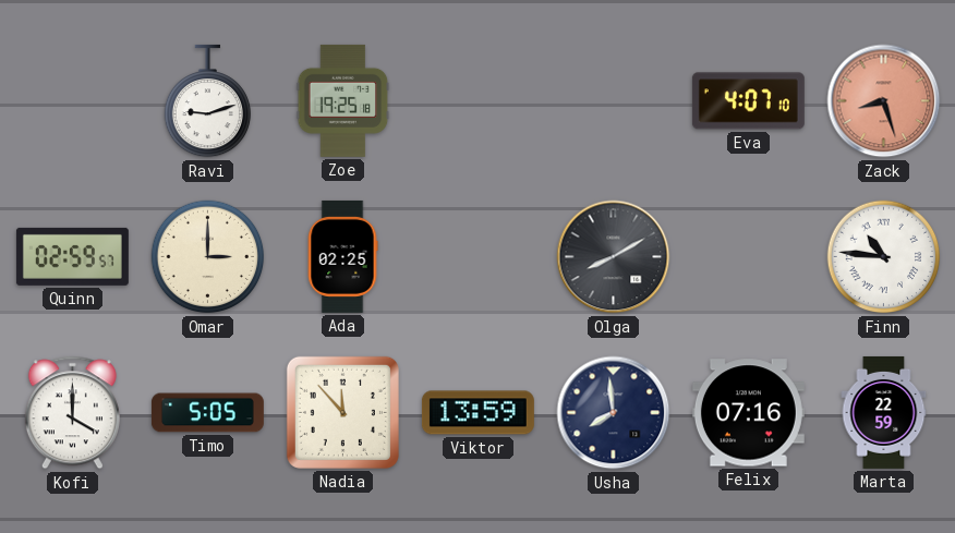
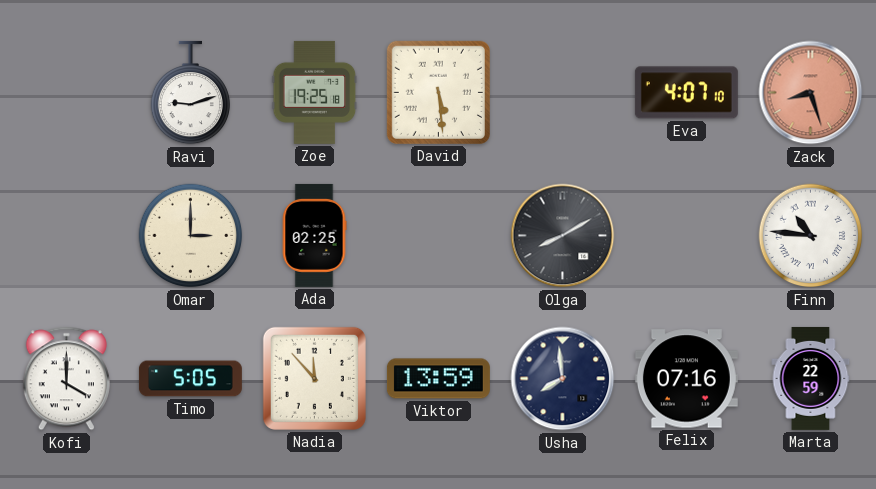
David: none -> 5:29
Quinn: 02:59 -> none
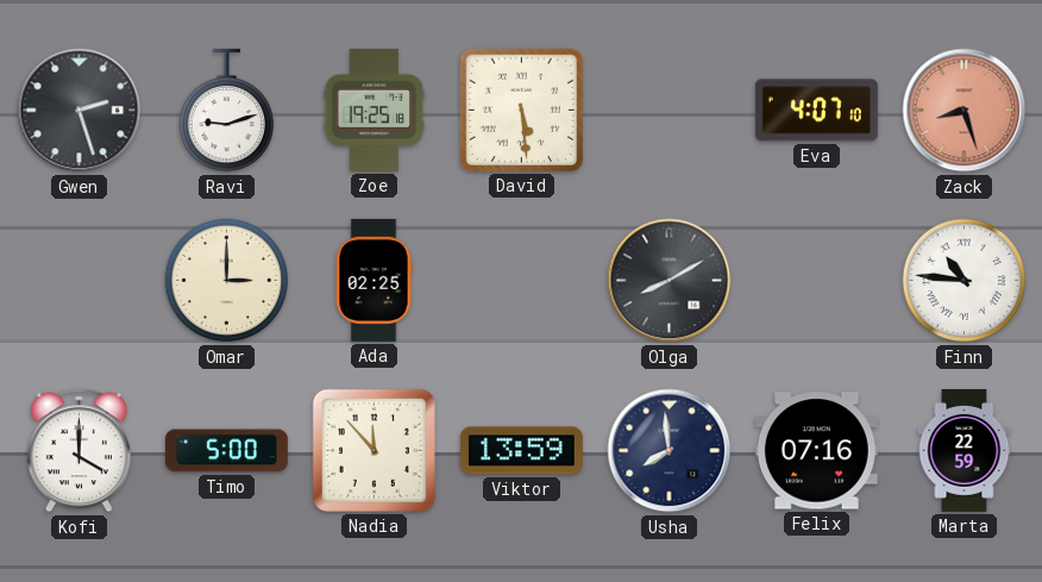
Gwen: none -> 2:27
Timo: 5:05 -> 5:00
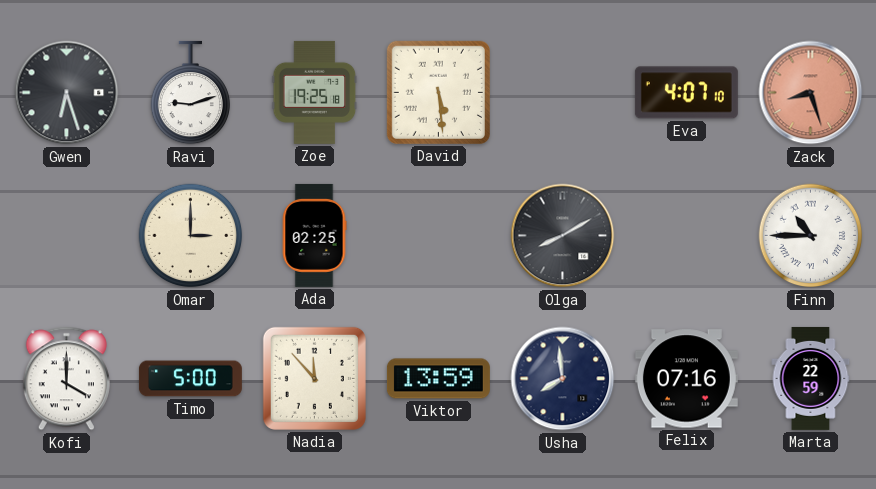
Gwen: 2:27 -> 6:27
Finn: 10:46 -> 10:45
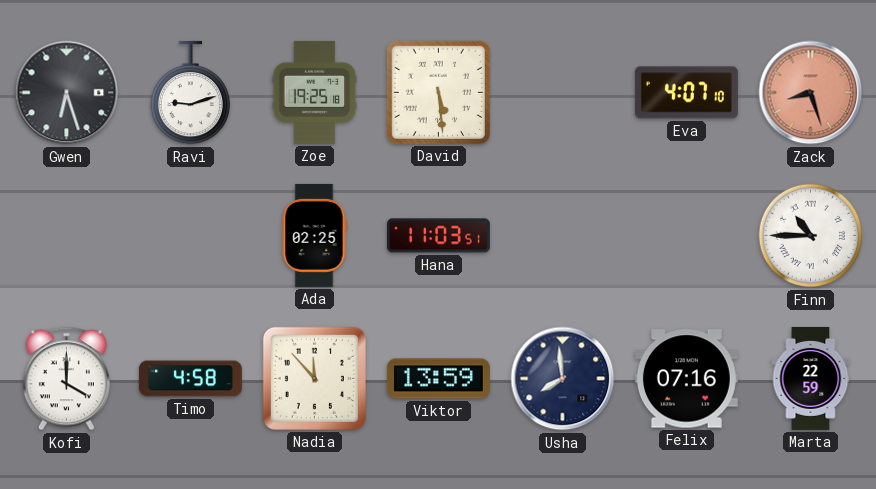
Omar: 3:00 -> none
Hana: none -> 11:03
Olga: 8:10 -> none
Timo: 5:00 -> 4:58
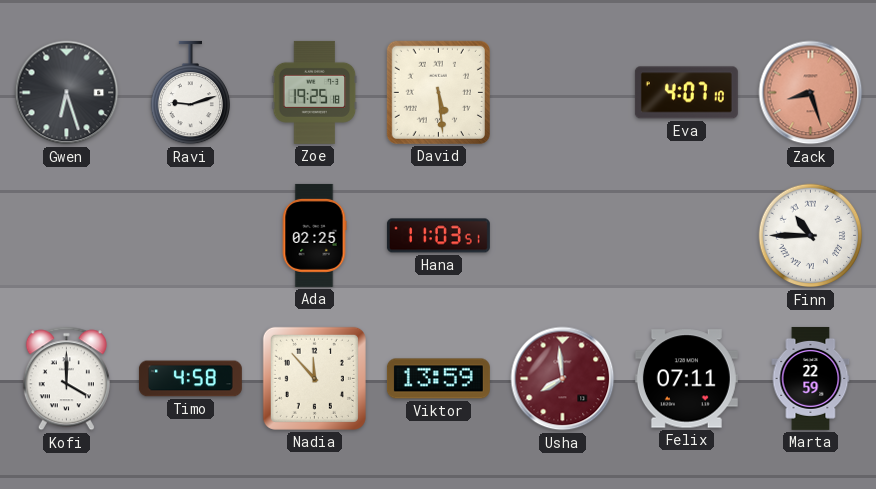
Usha dial: navy -> burgundy
Felix: 07:16 -> 07:11
